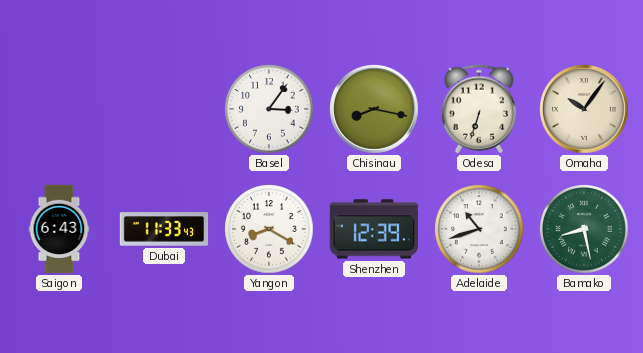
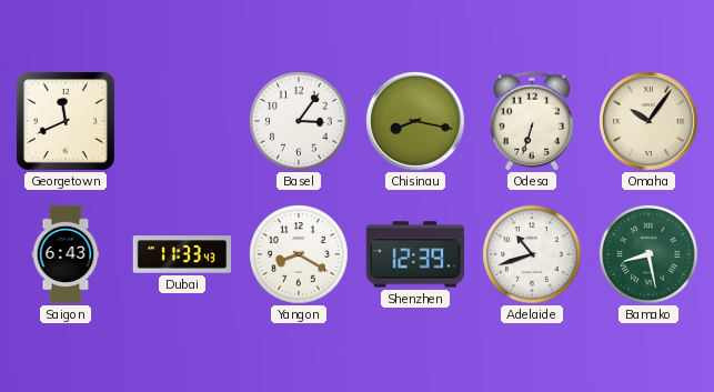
Georgetown: none -> 11:41
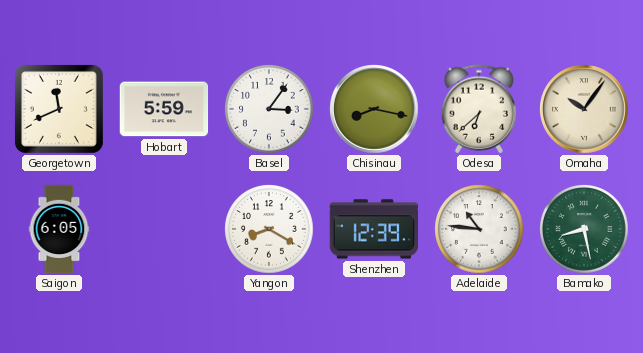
Hobart: none -> 5:59
Odesa: 6:33 -> 6:38
Saigon: 6:43 -> 6:05
Dubai: 11:33 -> none
Adelaide: 10:42 -> 10:46
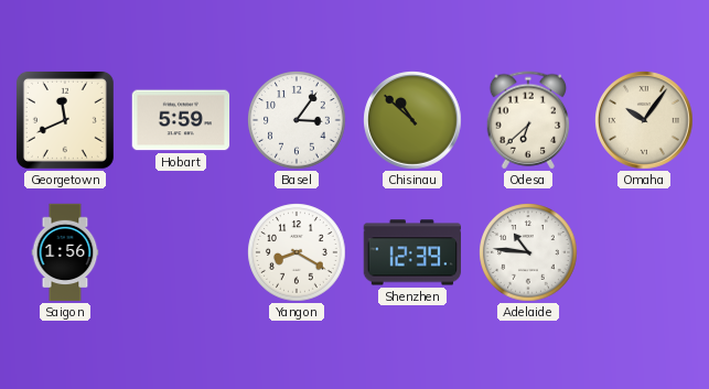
Chisinau: 8:17 -> 10:52
Saigon: 6:05 -> 1:56
Bamako: 8:28 -> none
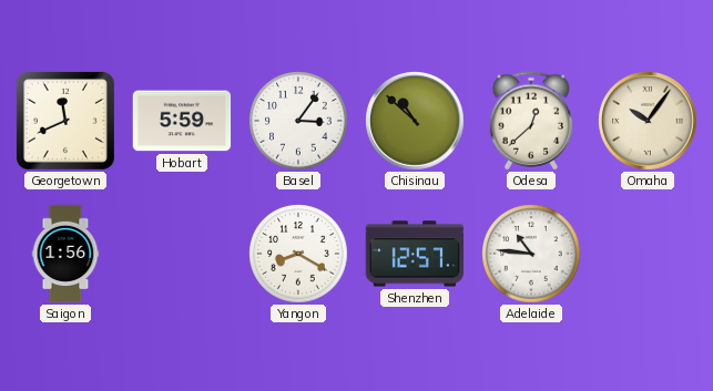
Odesa: 6:38 -> 12:38
Shenzhen: 12:39 -> 12:57
